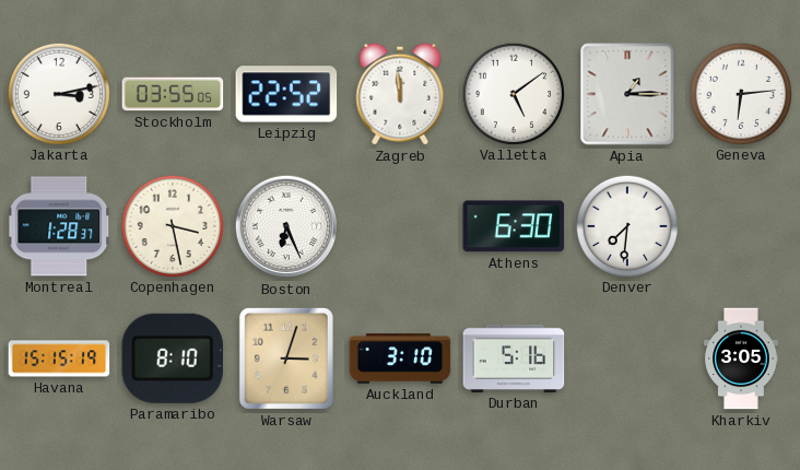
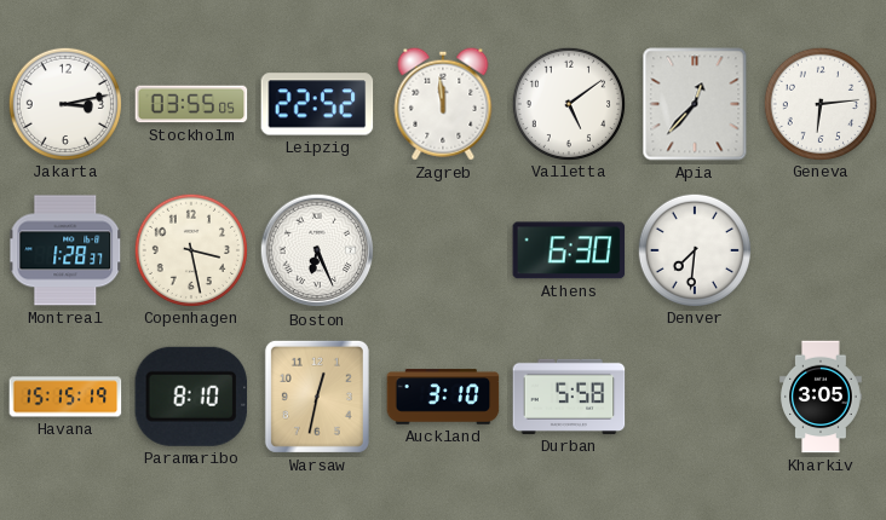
Apia: 1:15 -> 12:37
Warsaw: 3:03 -> 12:32
Durban: 5:16 -> 5:58
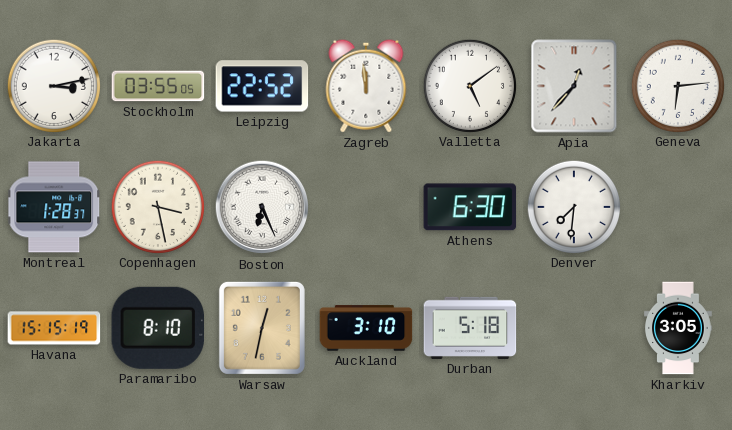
Durban: 5:58 -> 5:18
